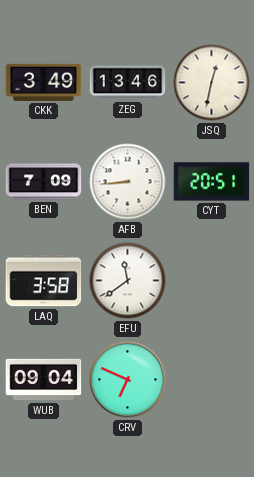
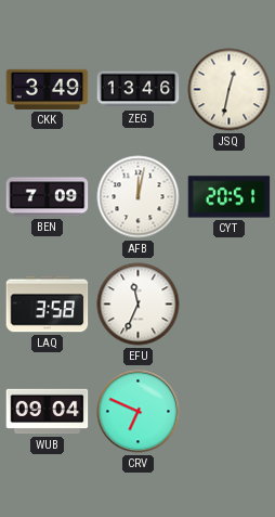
AFB: 8:44 -> 12:02
EFU: 11:39 -> 11:34
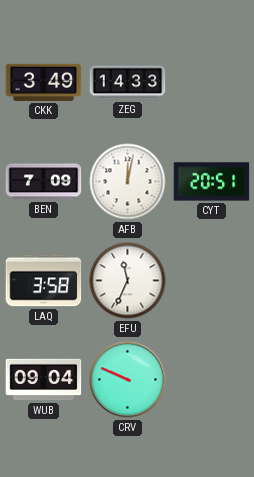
ZEG: 13:46 -> 14:33
JSQ: 12:32 -> none
CRV: 6:49 -> 9:49
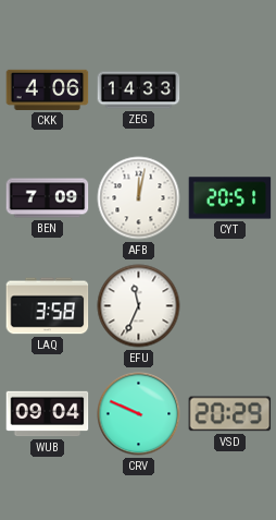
CKK: 3:49 -> 4:06
VSD: none -> 20:29
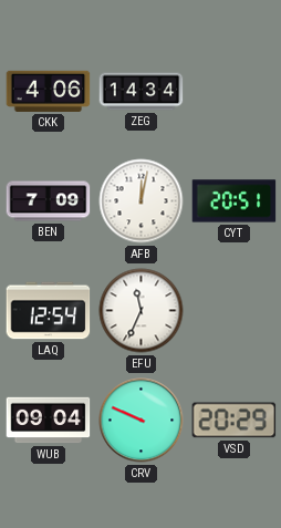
ZEG: 14:33 -> 14:34
LAQ: 3:58 -> 12:54
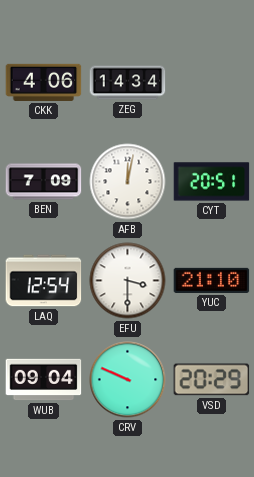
EFU: 11:34 -> 3:30
YUC: none -> 21:10
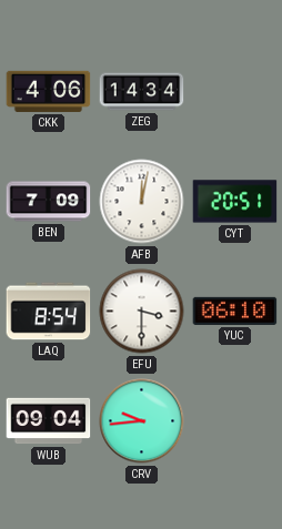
LAQ: 12:54 -> 8:54
YUC: 21:10 -> 06:10
CRV: 9:49 -> 9:44
VSD: 20:29 -> none
